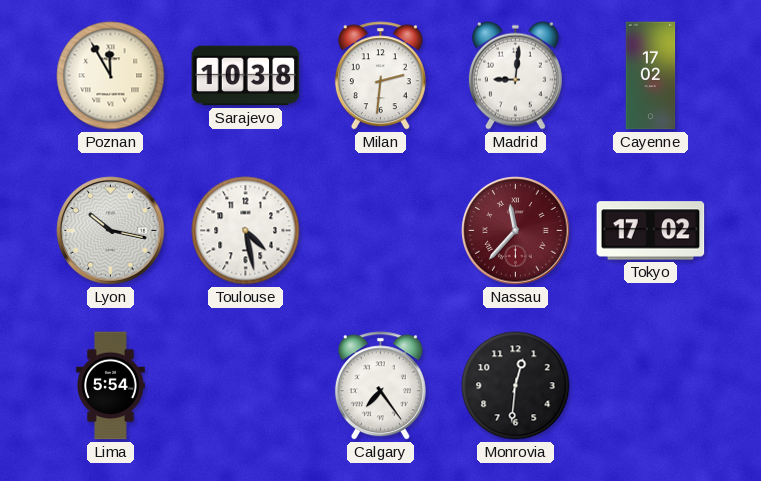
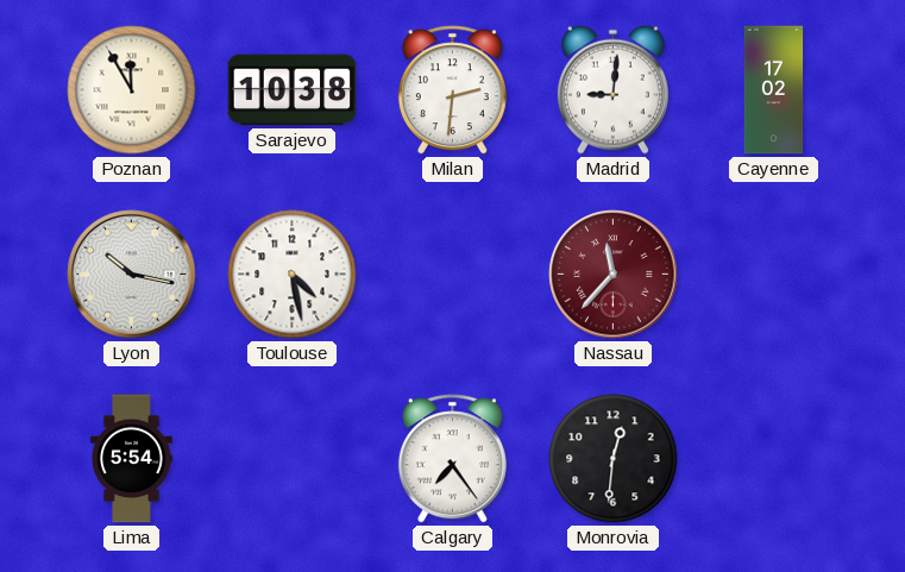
Tokyo: 17:02 -> none
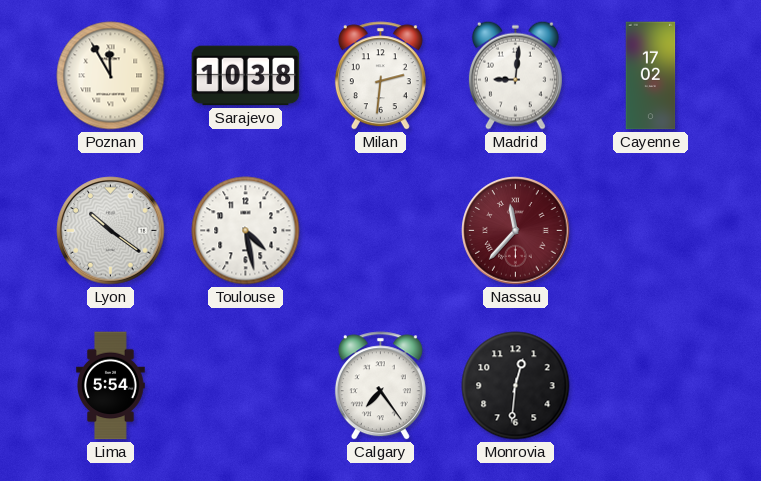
Lyon: 10:17 -> 10:21
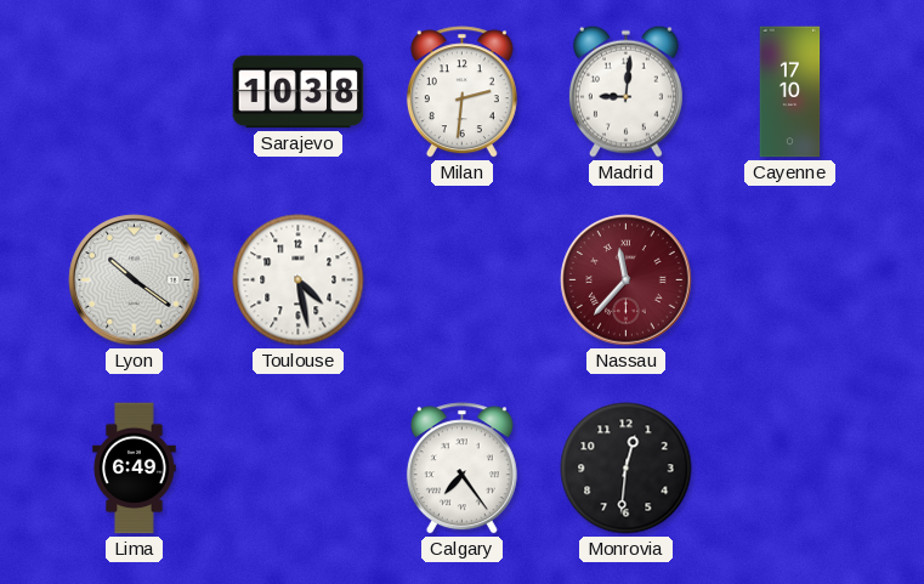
Poznan: 11:55 -> none
Cayenne: 17:02 -> 17:10
Lima: 5:54 -> 6:49
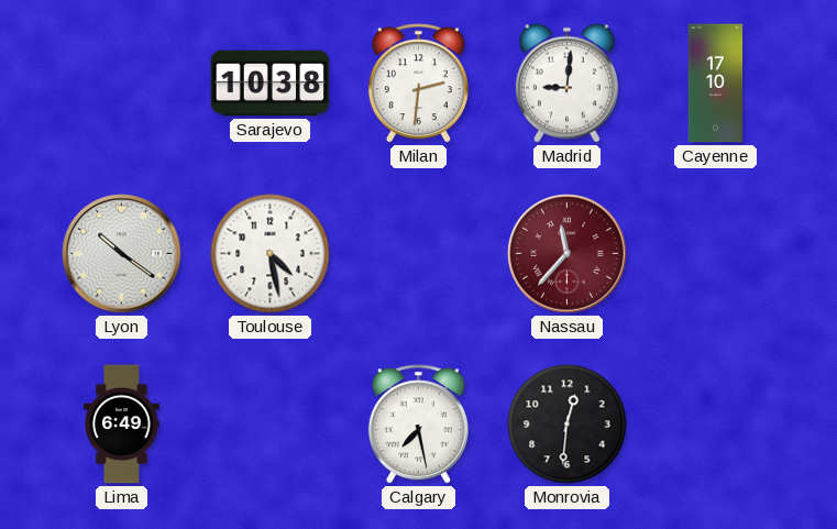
Calgary: 7:24 -> 7:28
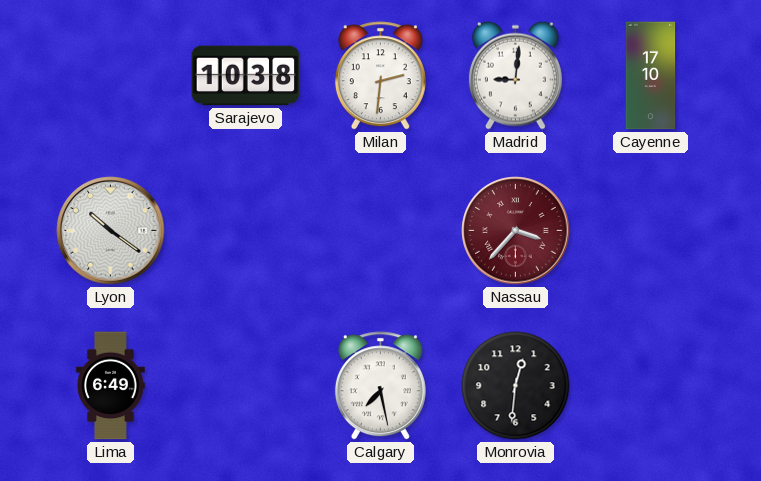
Toulouse: 4:28 -> none
Nassau: 11:37 -> 3:37
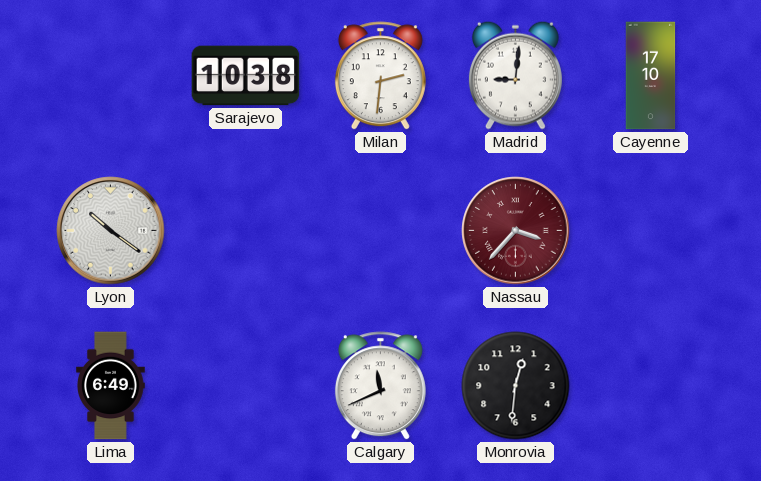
Calgary: 7:28 -> 11:41
